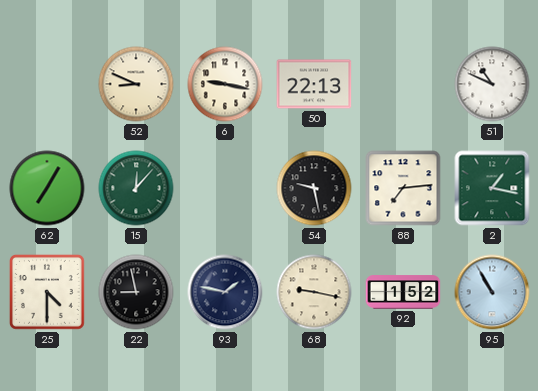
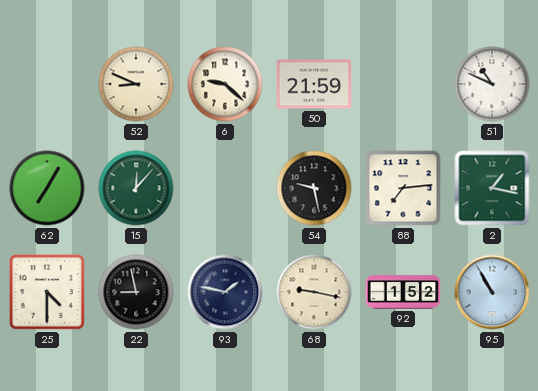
6: 9:17 -> 9:22
50: 22:13 -> 21:59
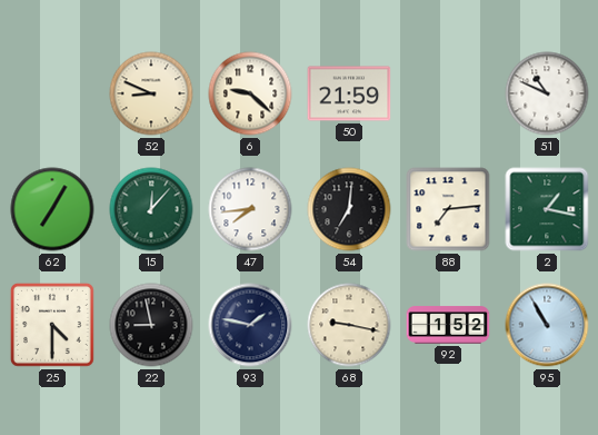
47: none -> 7:44
54: 9:28 -> 7:01
